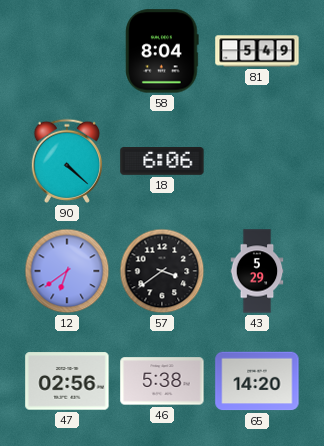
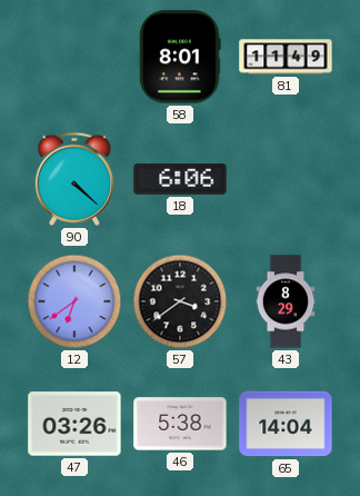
58: 8:04 -> 8:01
81: 5:49 -> 11:49
43: 5:29 -> 8:29
47: 02:56 -> 03:26
65: 14:20 -> 14:04
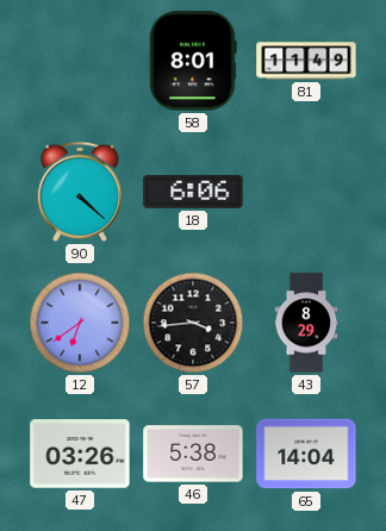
57: 3:39 -> 3:44
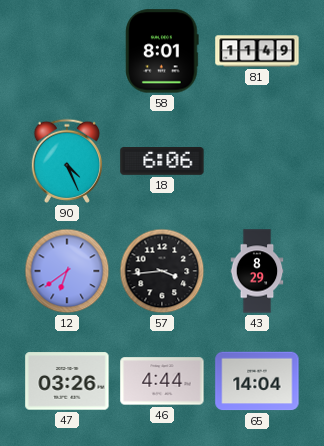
90: 4:22 -> 4:26
46: 5:38 -> 4:44
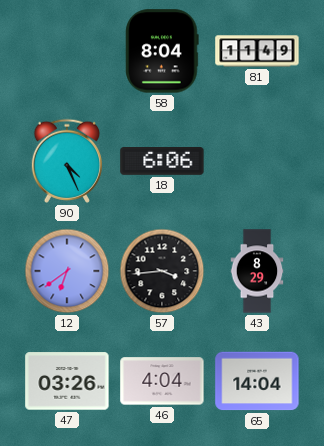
58: 8:01 -> 8:04
46: 4:44 -> 4:04
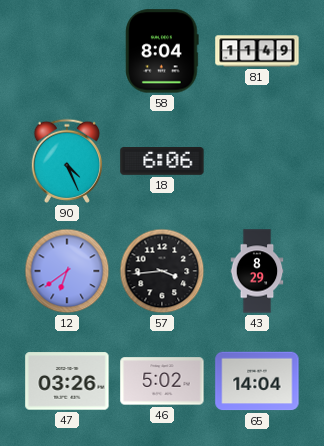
46: 4:04 -> 5:02
